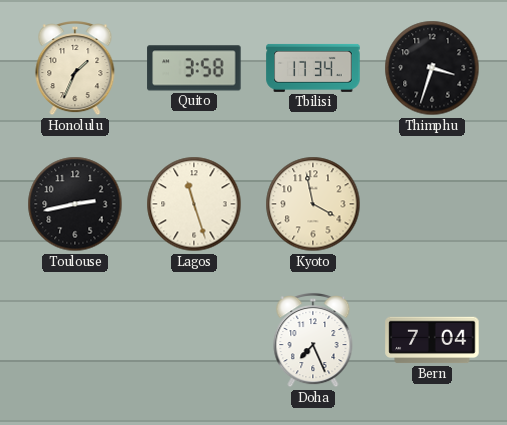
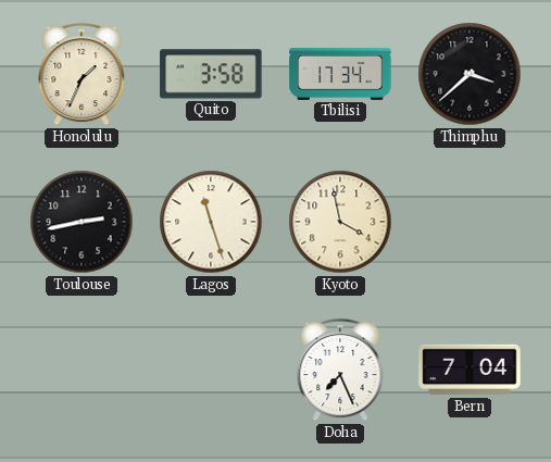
Thimphu: 3:33 -> 3:38
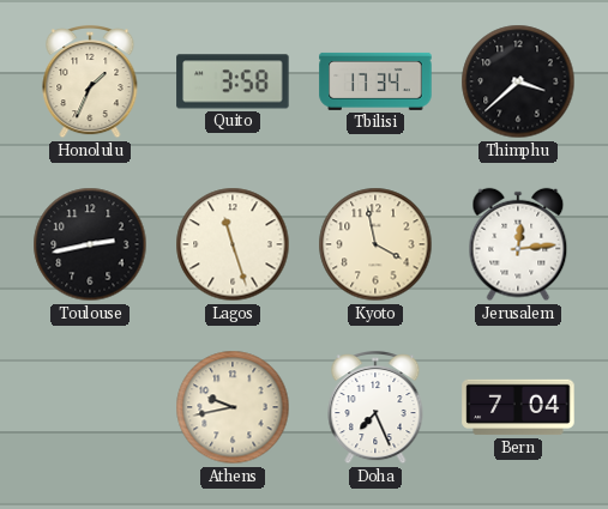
Jerusalem: none -> 12:14
Athens: none -> 9:43
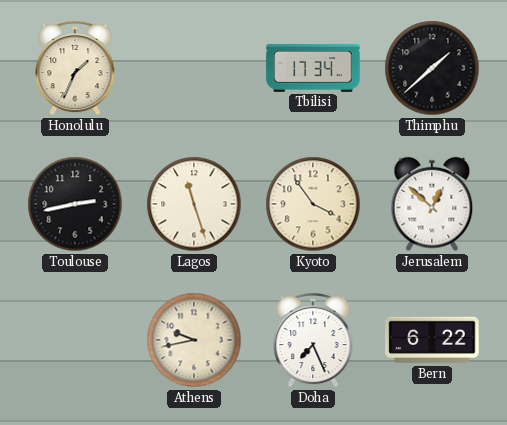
Quito: 3:58 -> none
Thimphu: 3:38 -> 1:38
Kyoto: 3:58 -> 3:54
Jerusalem: 12:14 -> 12:52
Bern: 7:04 -> 6:22
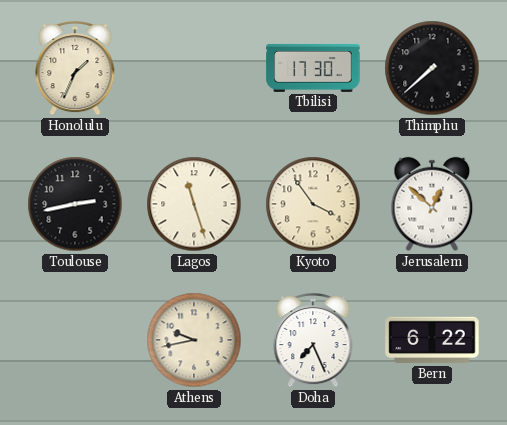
Tbilisi: 17:34 -> 17:30
Thimphu: 1:38 -> 7:38
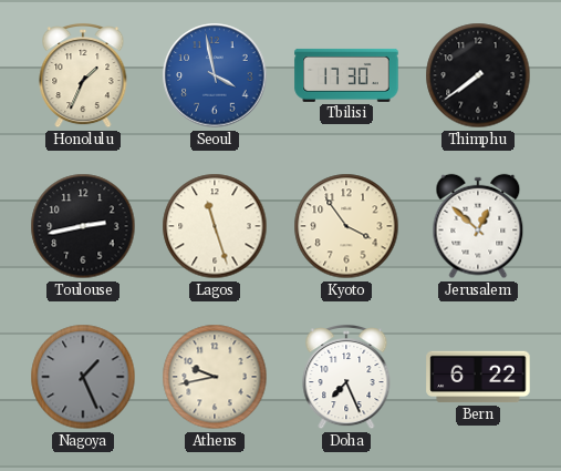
Seoul: none -> 3:58
Thimphu: 7:38 -> 7:39
Nagoya: none -> 1:26
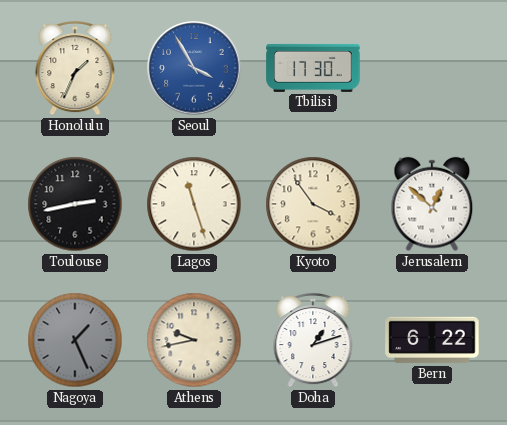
Seoul: 3:58 -> 3:55
Thimphu: 7:39 -> none
Doha: 7:26 -> 1:12
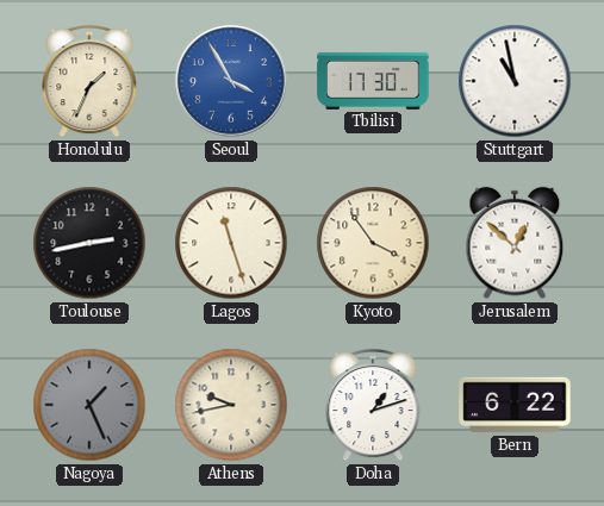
Stuttgart: none -> 10:58
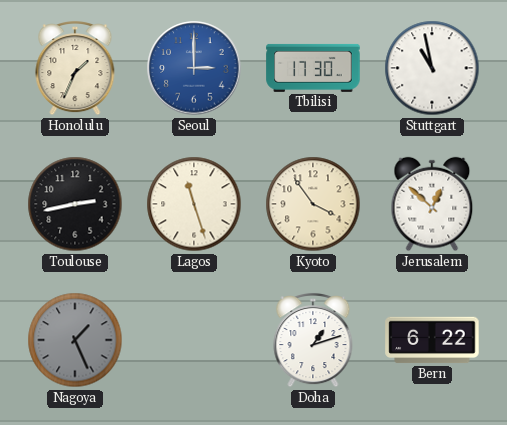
Seoul: 3:55 -> 3:00
Athens: 9:43 -> none
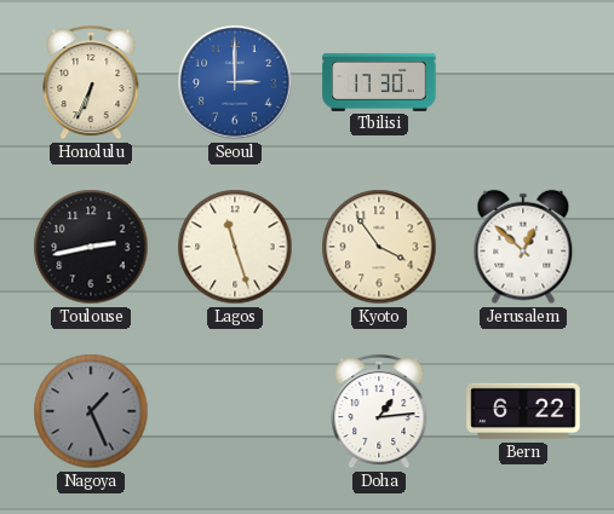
Honolulu: 1:34 -> 6:34
Stuttgart: 10:58 -> none
Doha: 1:12 -> 1:14
